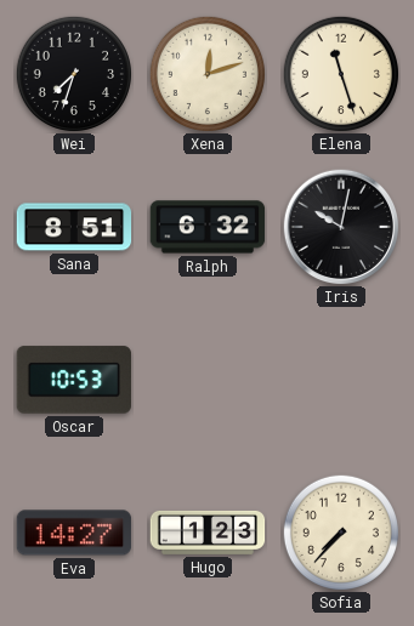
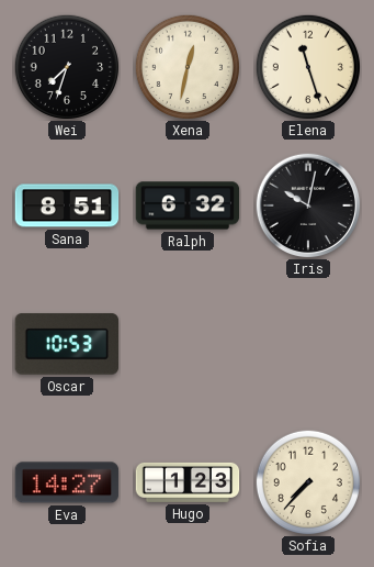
Xena: 12:12 -> 12:32
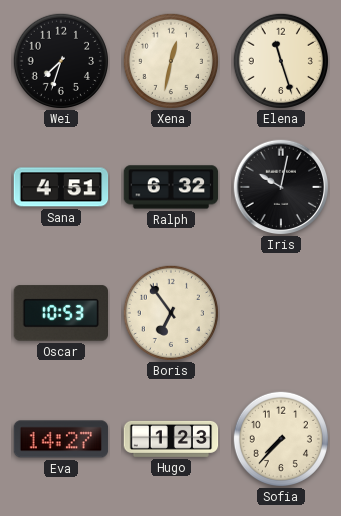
Sana: 8:51 -> 4:51
Boris: none -> 6:54
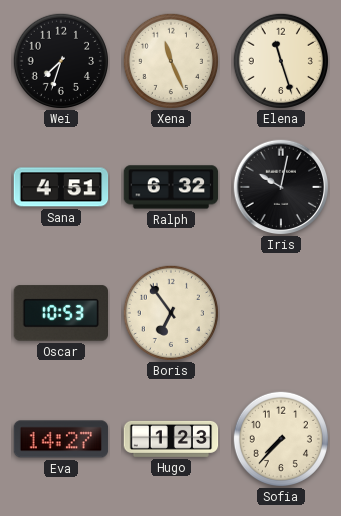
Xena: 12:32 -> 11:26
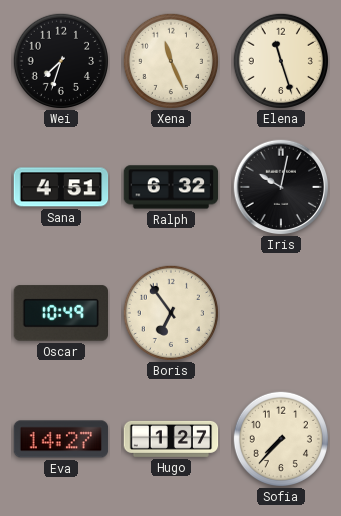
Oscar: 10:53 -> 10:49
Hugo: 1:23 -> 1:27
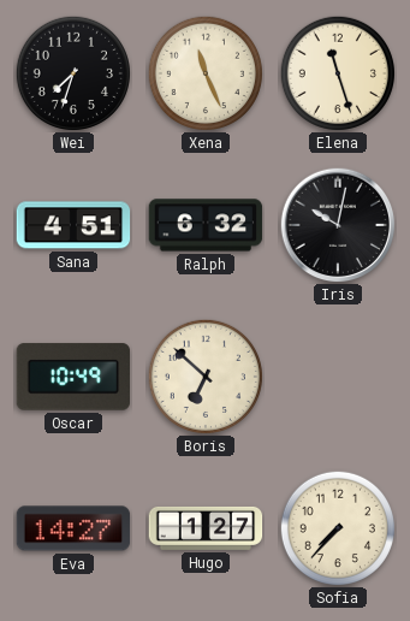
Boris: 6:54 -> 6:52
